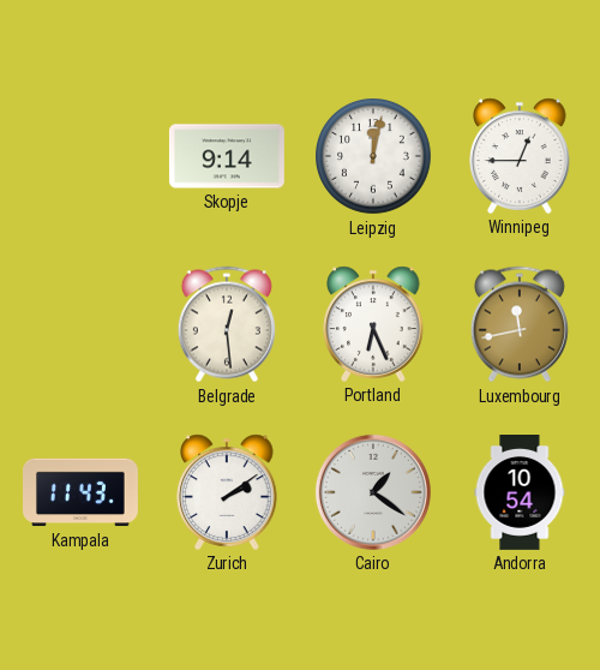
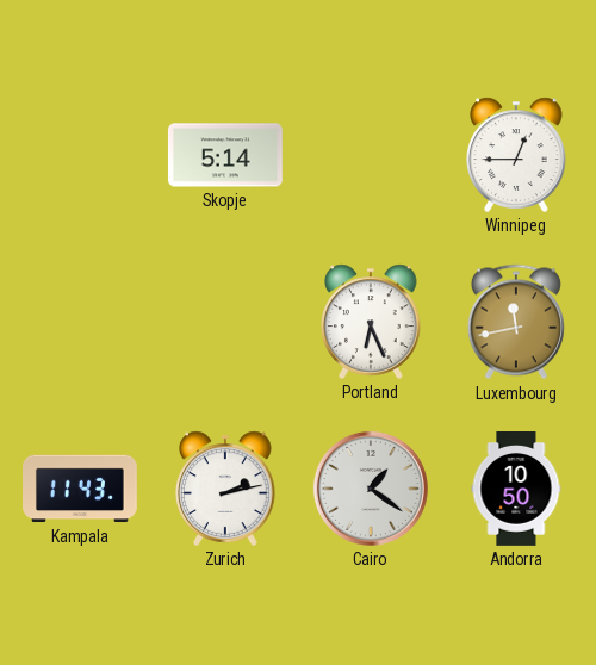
Skopje: 9:14 -> 5:14
Leipzig: 12:02 -> none
Belgrade: 12:29 -> none
Zurich: 2:09 -> 2:13
Andorra: 10:54 -> 10:50
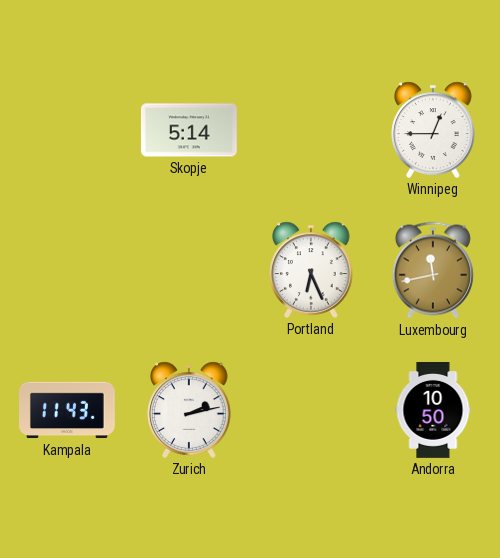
Cairo: 1:21 -> none
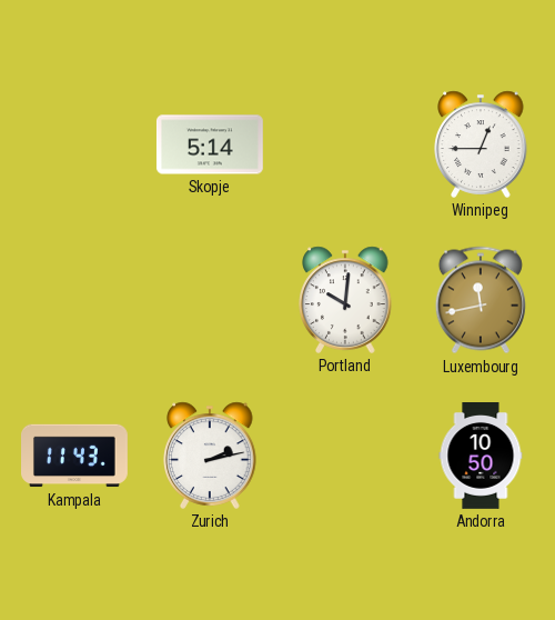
Portland: 6:26 -> 10:01
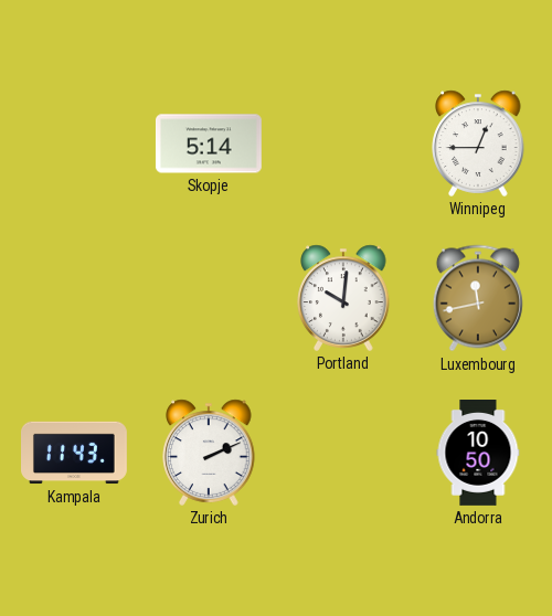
Zurich: 2:13 -> 2:11
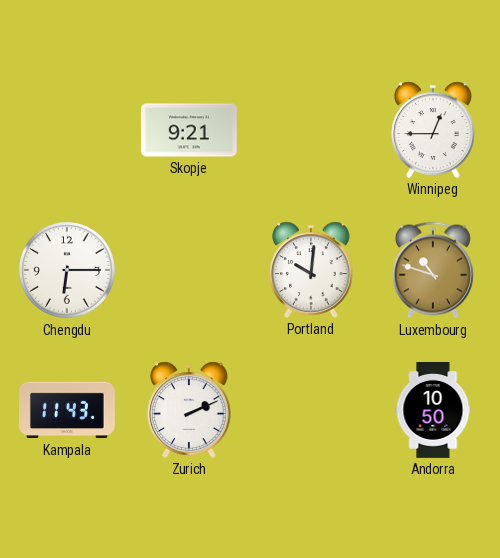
Skopje: 5:14 -> 9:21
Chengdu: none -> 6:15
Luxembourg: 11:43 -> 10:48
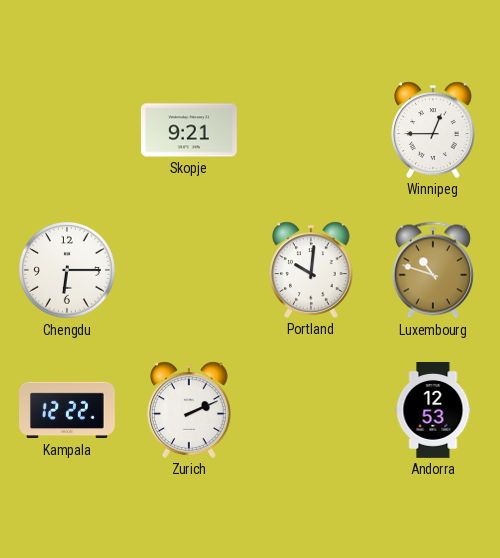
Kampala: 11:43 -> 12:22
Andorra: 10:50 -> 12:53
